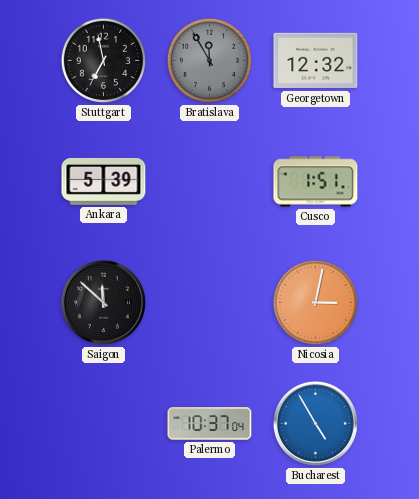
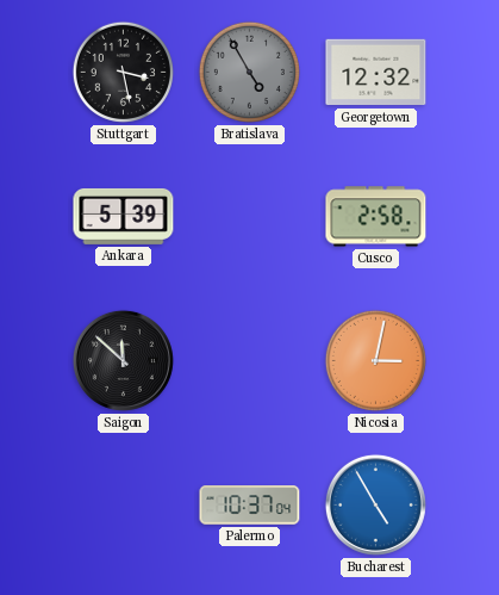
Stuttgart: 6:58 -> 3:28
Bratislava: 11:55 -> 4:55
Cusco: 1:51 -> 2:58
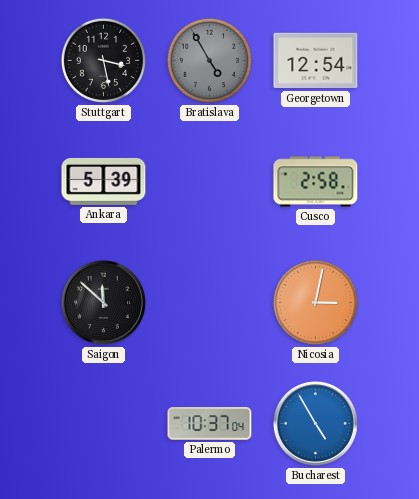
Georgetown: 12:32 -> 12:54
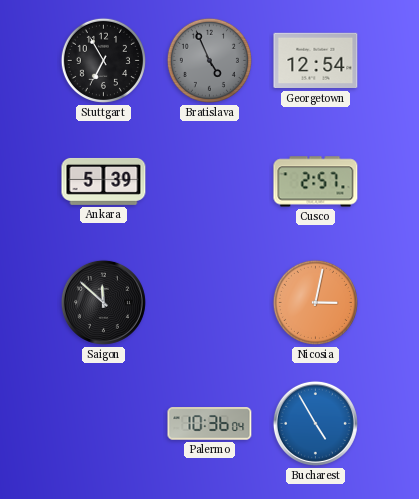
Stuttgart: 3:28 -> 6:55
Bratislava: 4:55 -> 4:56
Cusco: 2:58 -> 2:57
Palermo: 10:37 -> 10:36
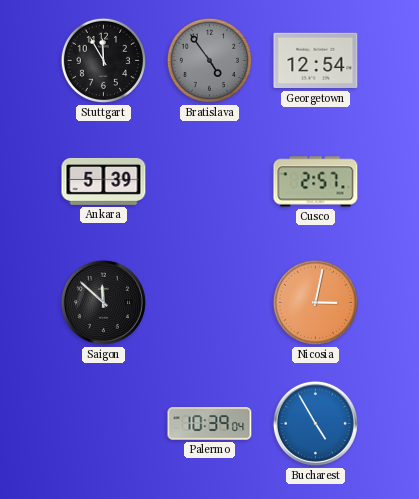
Stuttgart: 6:55 -> 11:55
Bratislava: 4:56 -> 4:54
Palermo: 10:36 -> 10:39
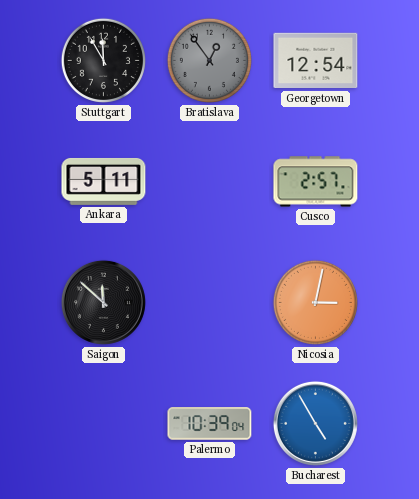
Bratislava: 4:54 -> 12:54
Ankara: 5:39 -> 5:11
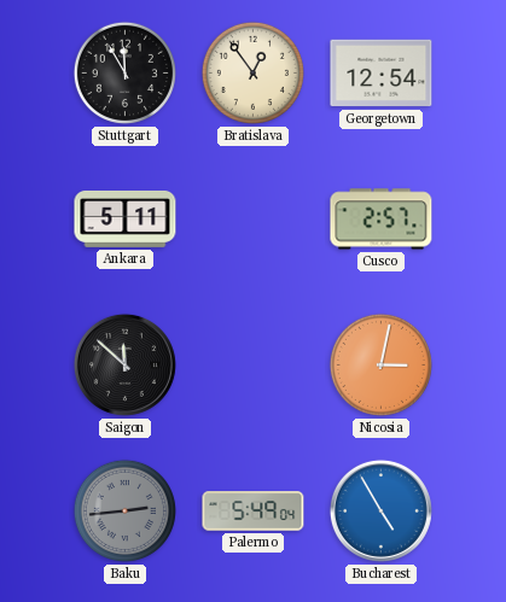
Bratislava dial: grey -> cream
Baku: none -> 2:44
Palermo: 10:39 -> 5:49
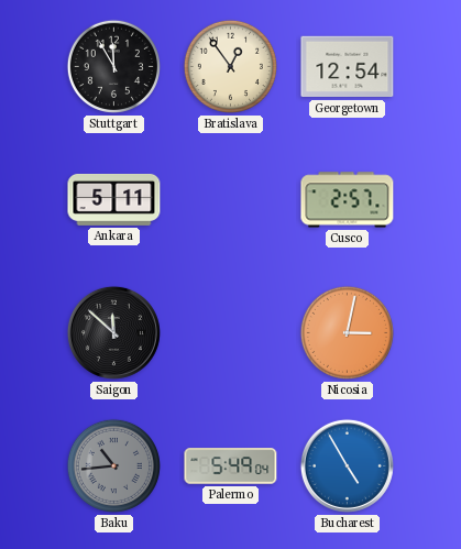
Baku: 2:44 -> 10:44
